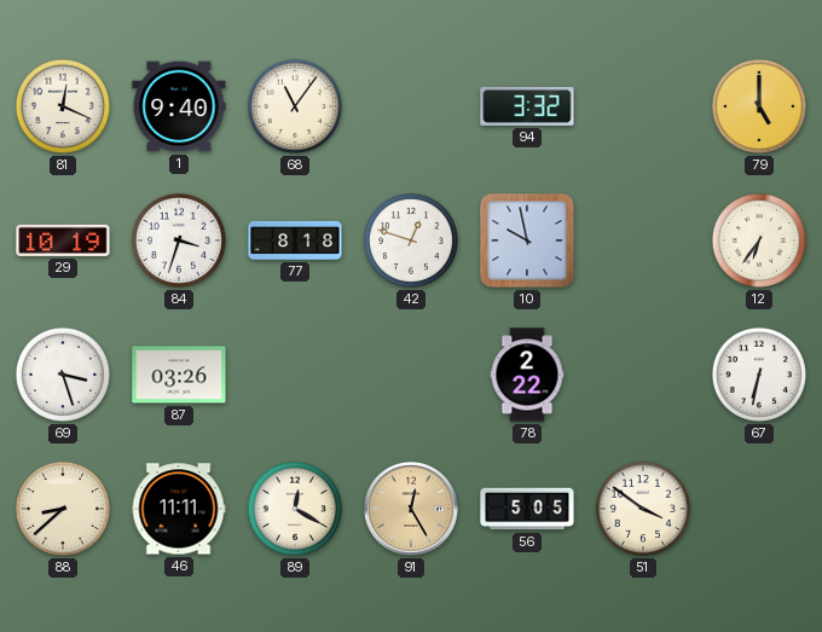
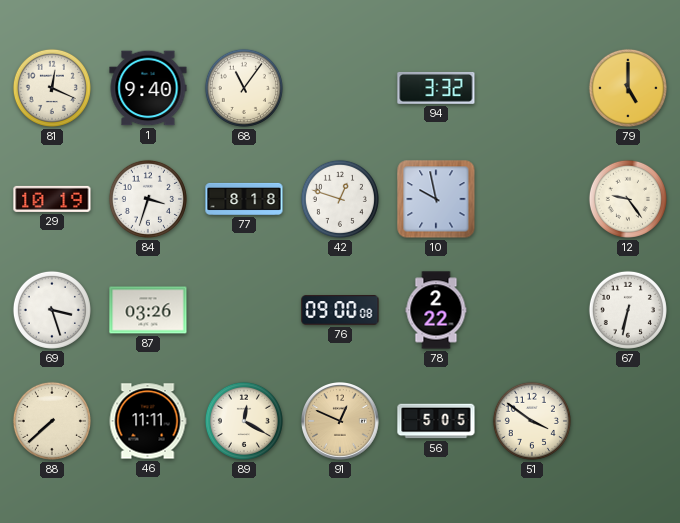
12: 6:36 -> 9:24
76: none -> 09:00
88: 8:38 -> 7:38
91: 12:25 -> 12:49
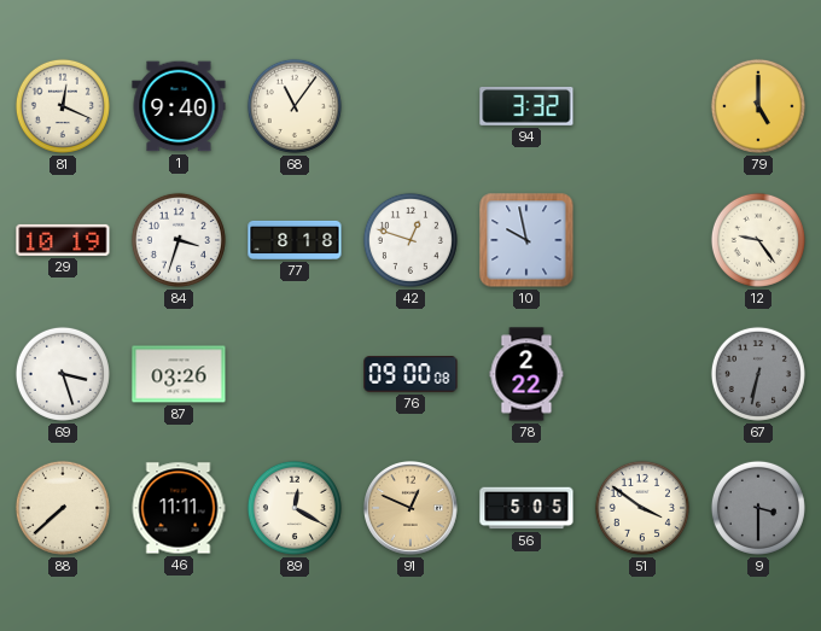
67 dial: white -> grey
9: none -> 3:30
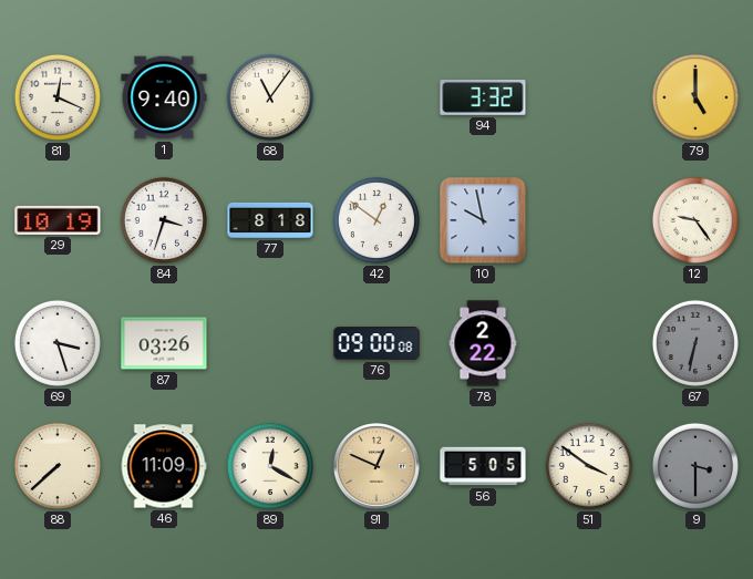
42: 12:48 -> 12:51
46: 11:11 -> 11:09
